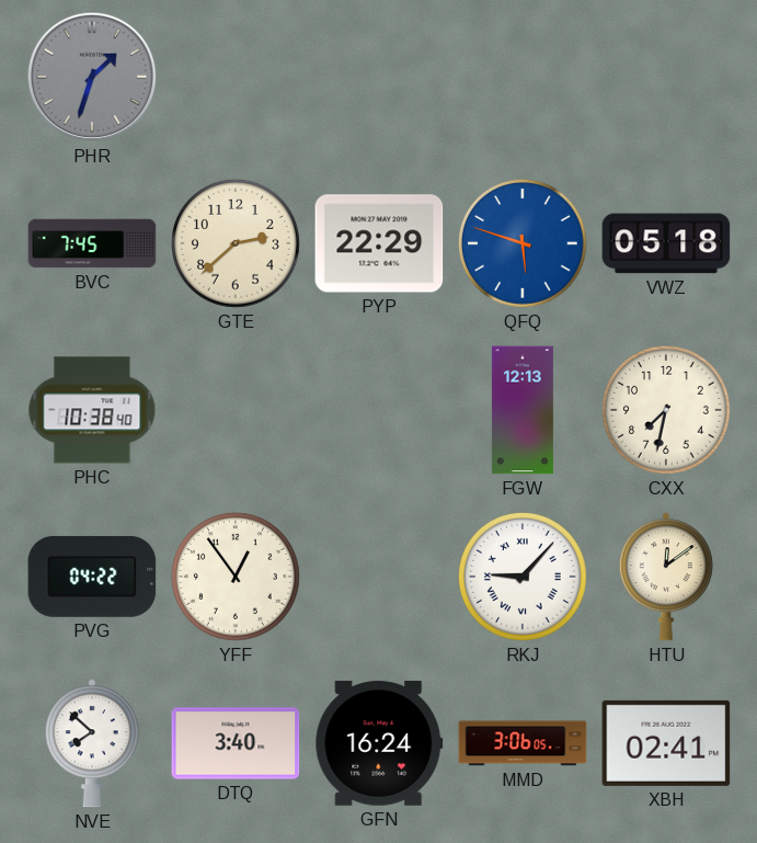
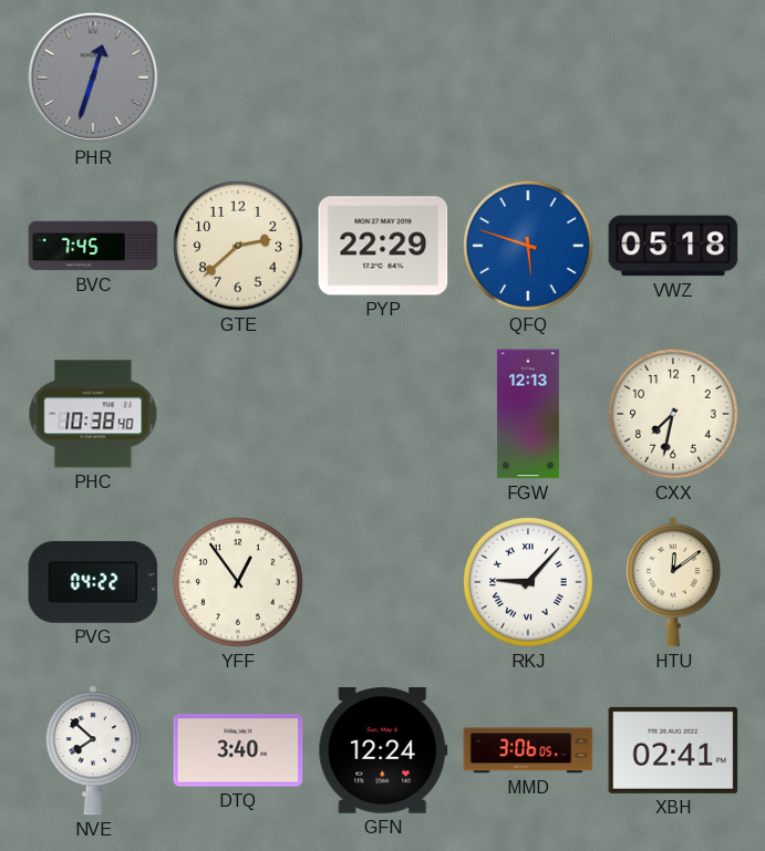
PHR: 1:33 -> 12:33
GFN: 16:24 -> 12:24
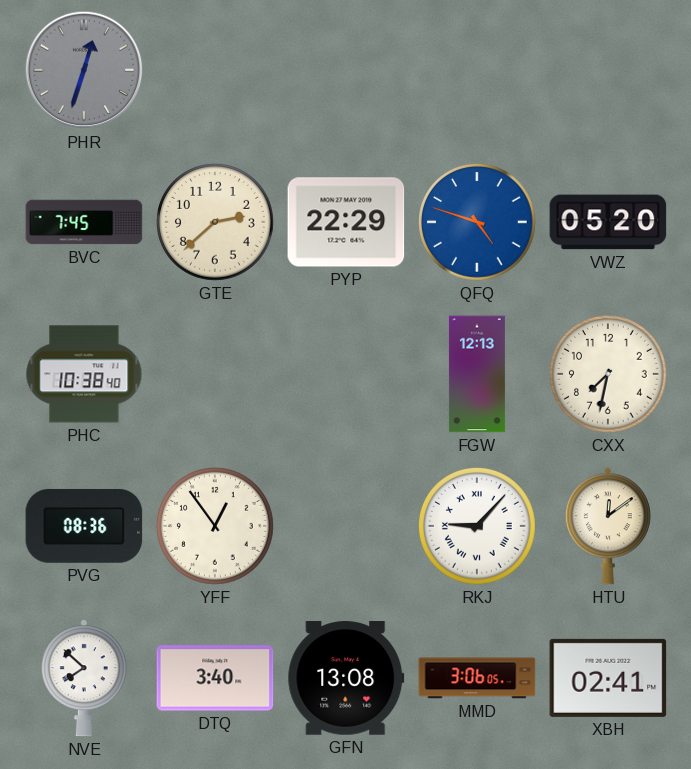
QFQ: 5:48 -> 4:48
VWZ: 05:18 -> 05:20
PVG: 04:22 -> 08:36
GFN: 12:24 -> 13:08
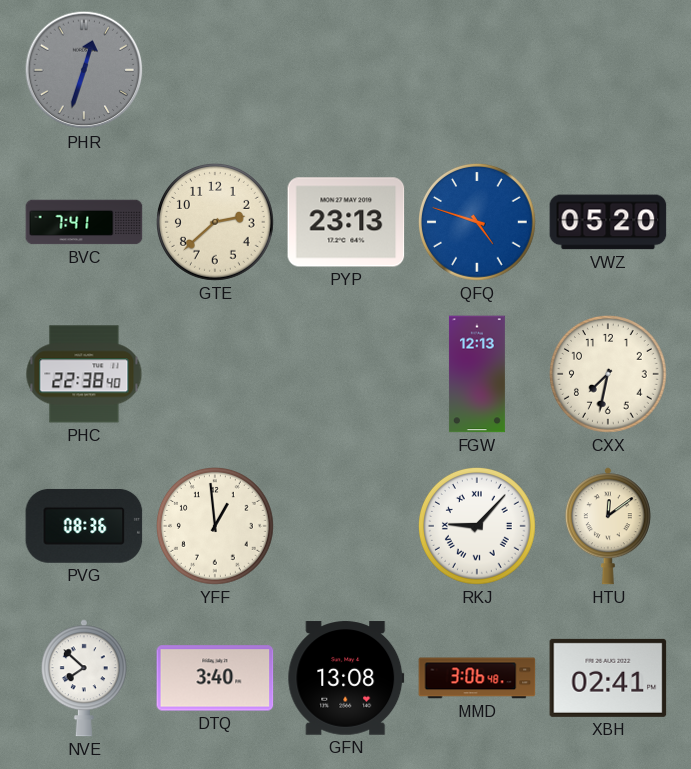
BVC: 7:45 -> 7:41
PYP: 22:29 -> 23:13
PHC: 10:38 -> 22:38
YFF: 12:54 -> 12:59
MMD: 3:06:05 -> 3:06:48
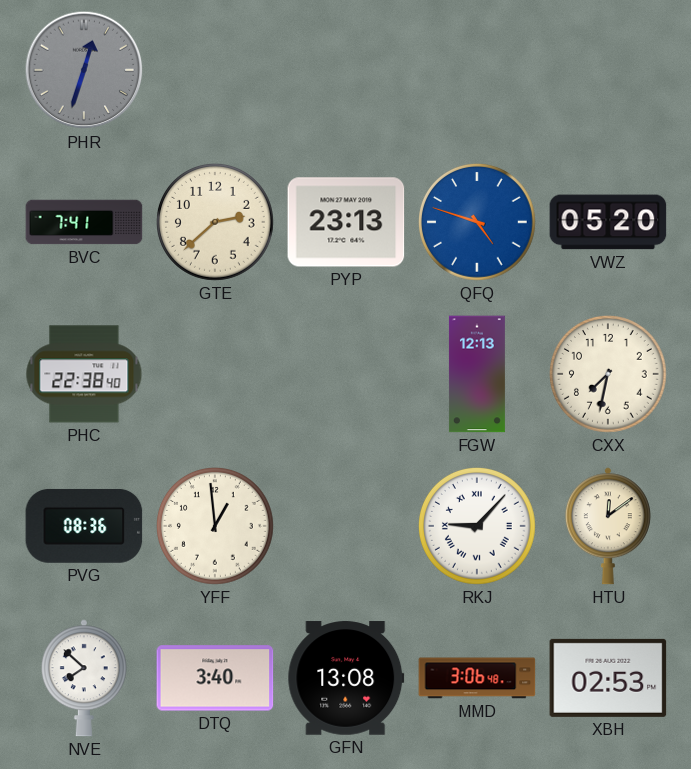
XBH: 02:41 -> 02:53
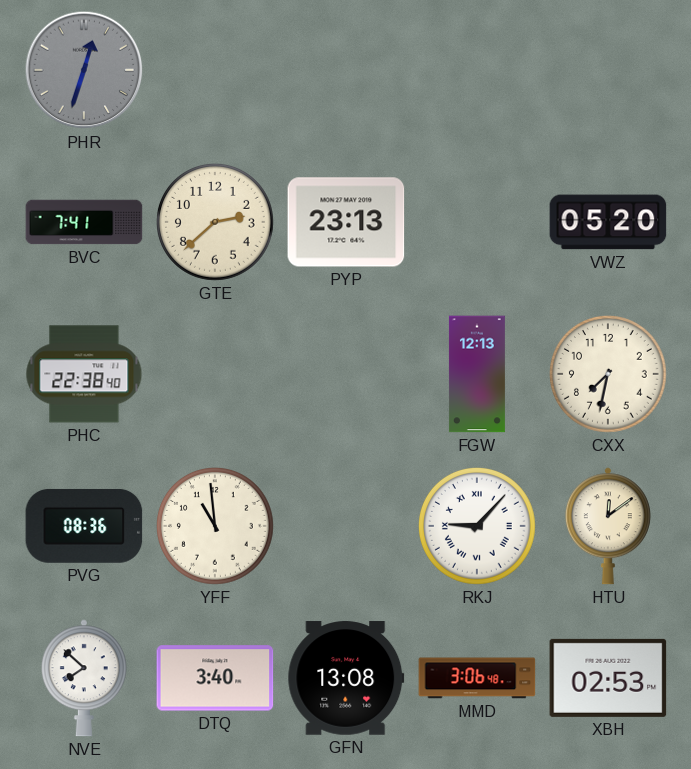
QFQ: 4:48 -> none
YFF: 12:59 -> 10:59
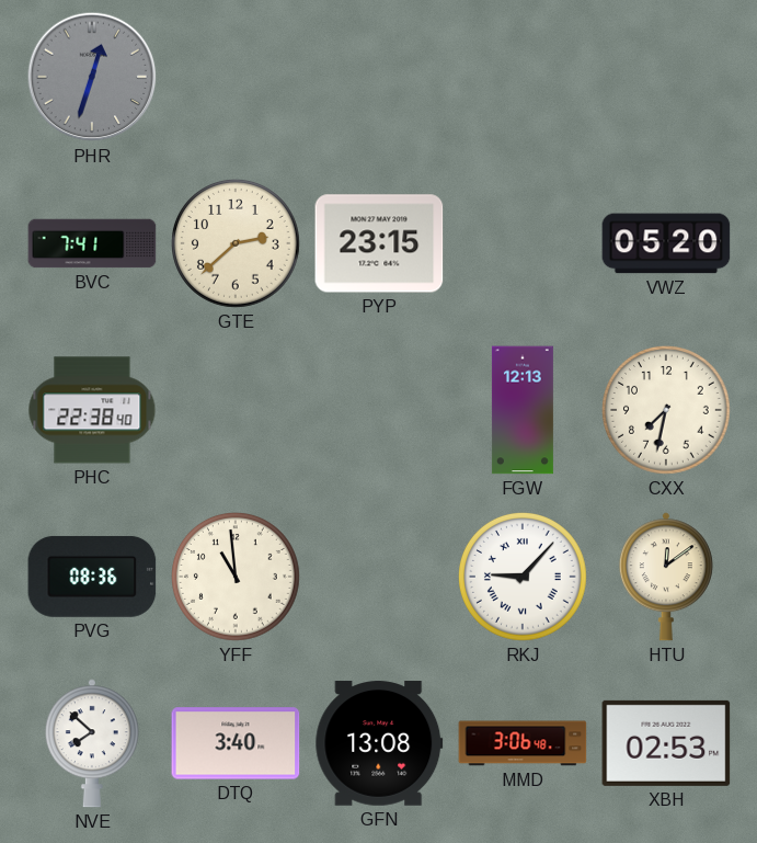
PYP: 23:13 -> 23:15
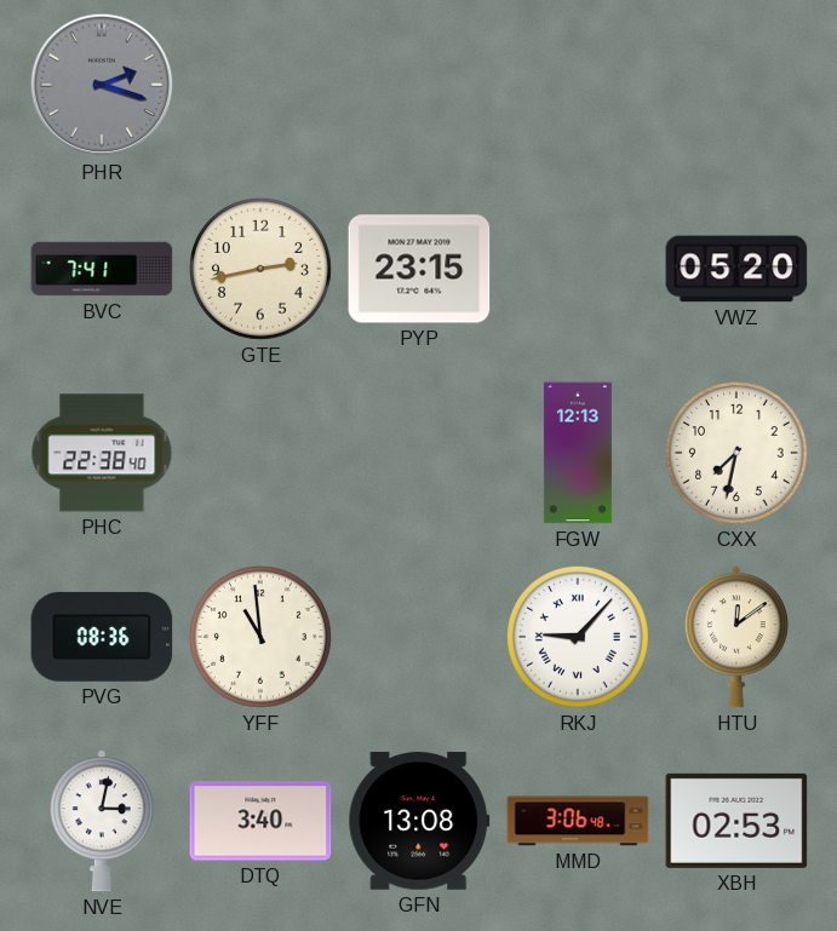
PHR: 12:33 -> 2:18
GTE: 2:38 -> 2:43
NVE: 7:52 -> 3:02
